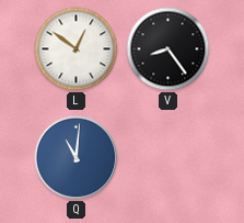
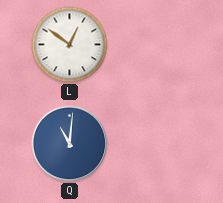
V: 8:24 -> none
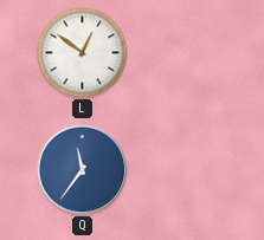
Q: 11:01 -> 11:36
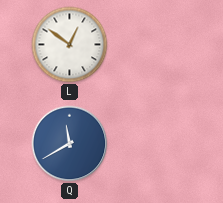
Q: 11:36 -> 11:40
